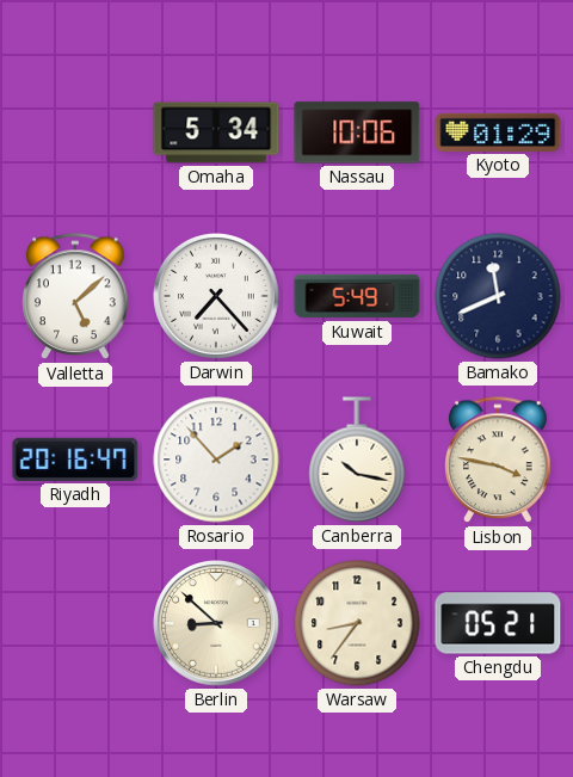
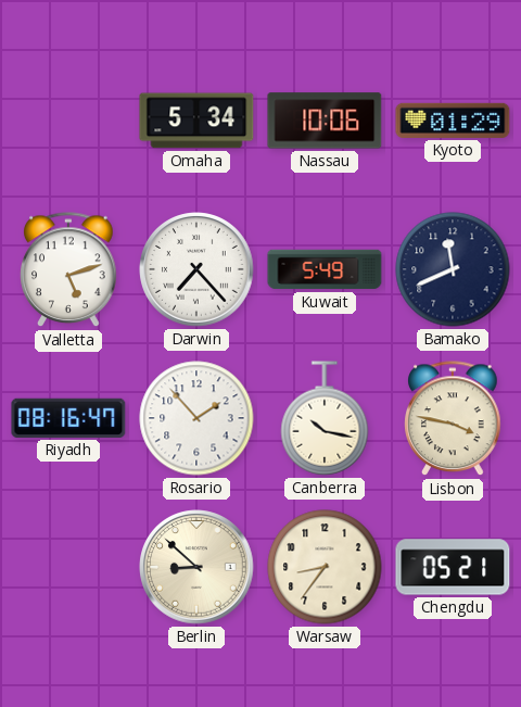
Valletta: 5:08 -> 5:12
Riyadh: 20:16 -> 08:16
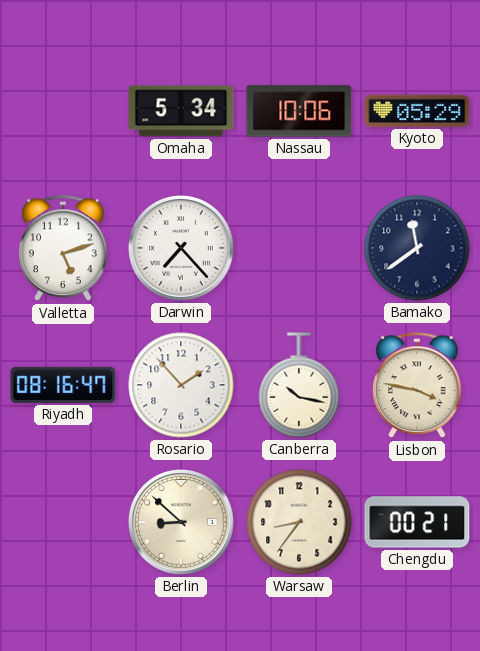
Kyoto: 01:29 -> 05:29
Kuwait: 5:49 -> none
Bamako: 11:41 -> 11:39
Chengdu: 05:21 -> 00:21
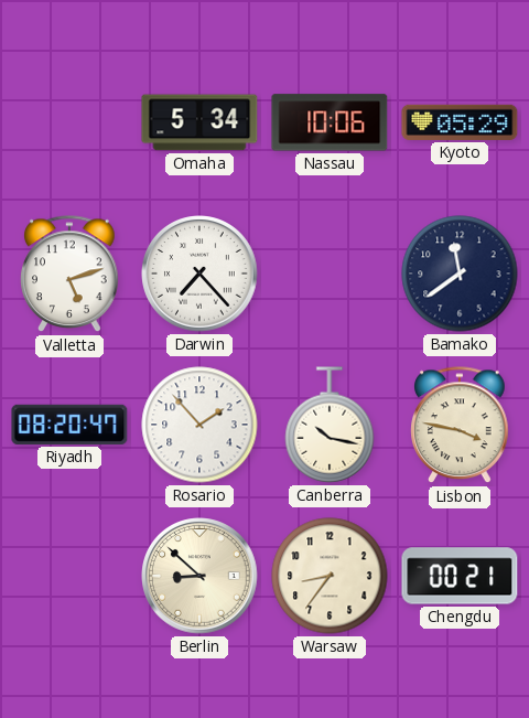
Riyadh: 08:16 -> 08:20
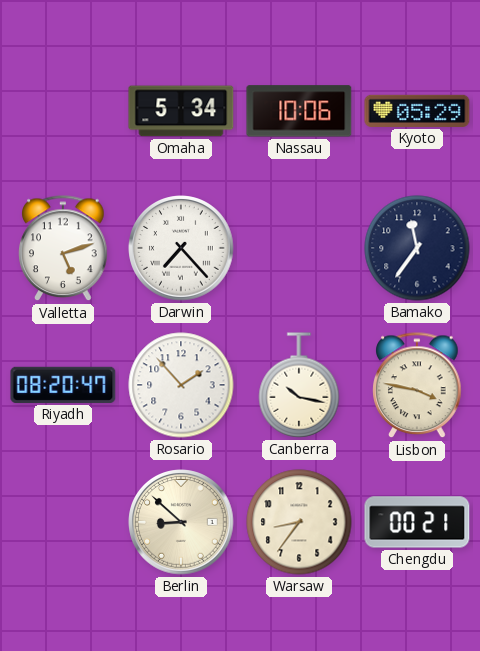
Bamako: 11:39 -> 11:36
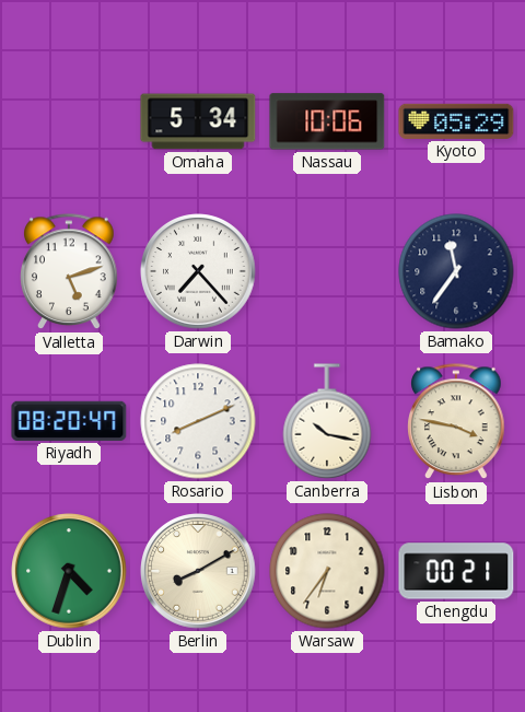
Rosario: 1:53 -> 8:11
Dublin: none -> 4:33
Berlin: 8:52 -> 8:10
Warsaw: 8:36 -> 6:36
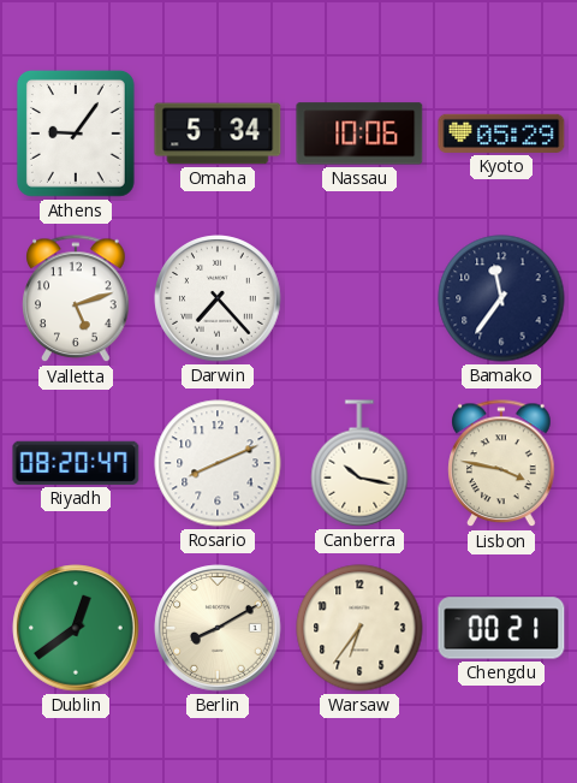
Athens: none -> 9:06
Dublin: 4:33 -> 12:39
